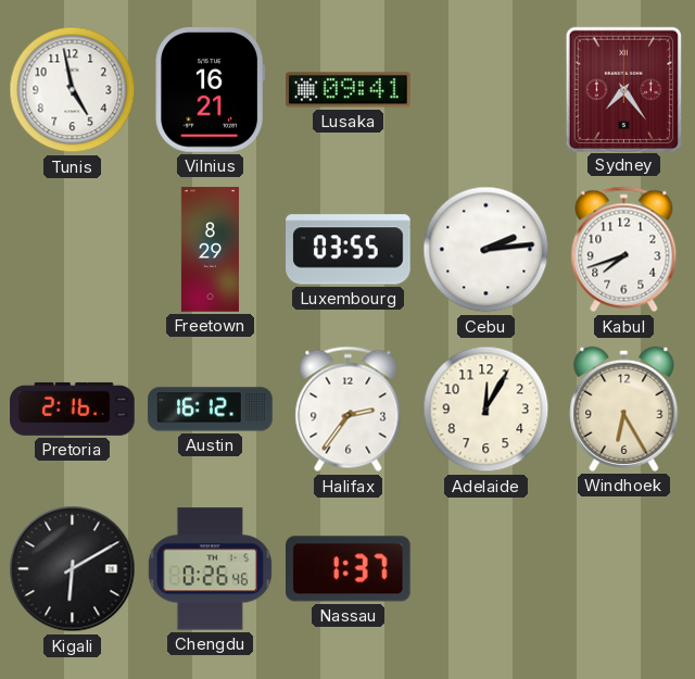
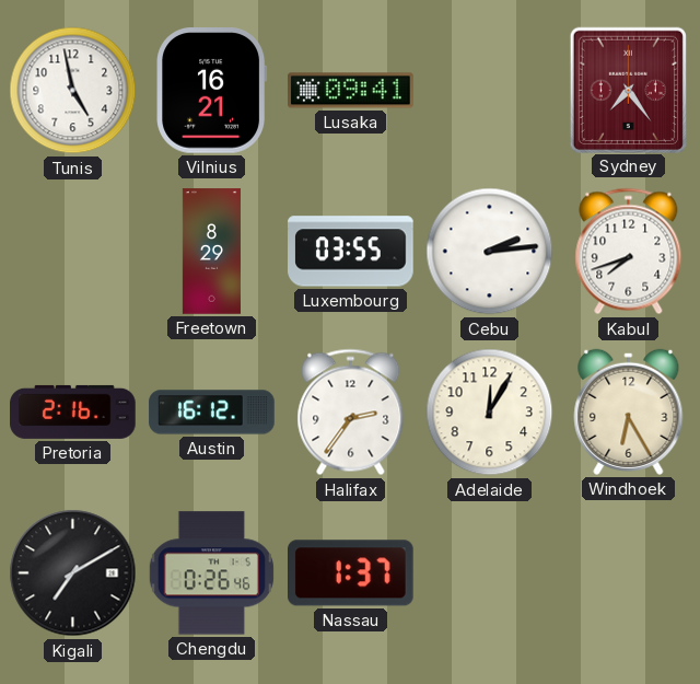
Kigali: 6:10 -> 7:10
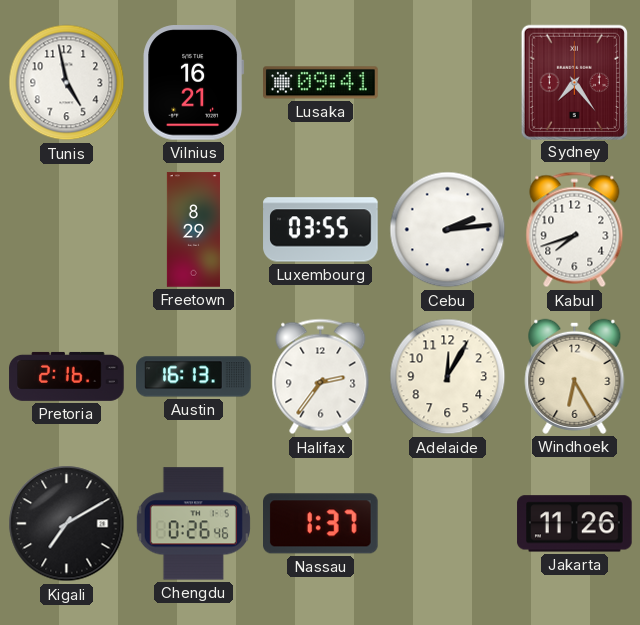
Austin: 16:12 -> 16:13
Jakarta: none -> 11:26
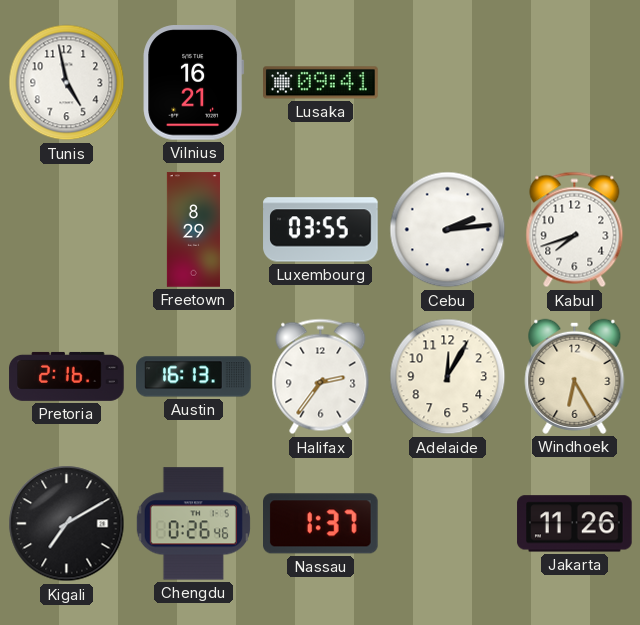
Sydney: 7:24 -> none
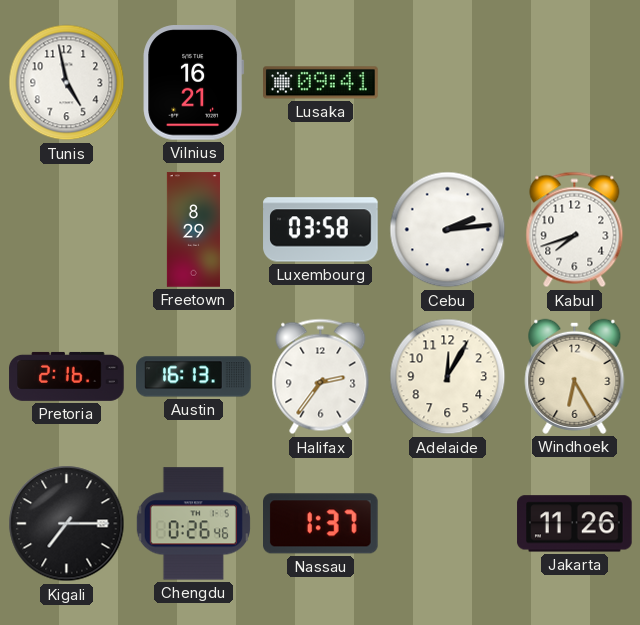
Luxembourg: 03:55 -> 03:58
Kigali: 7:10 -> 7:15
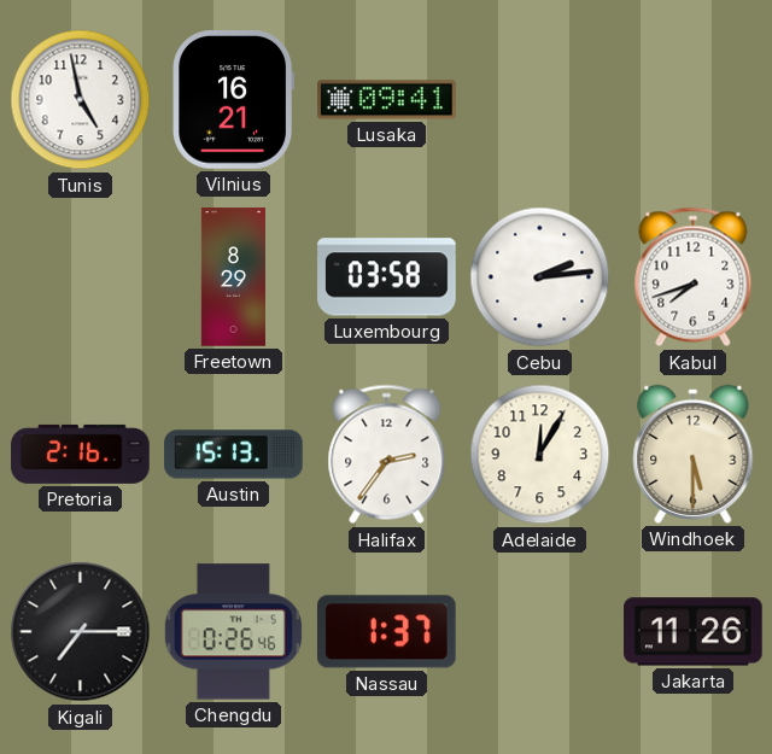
Austin: 16:13 -> 15:13
Windhoek: 6:25 -> 5:30
